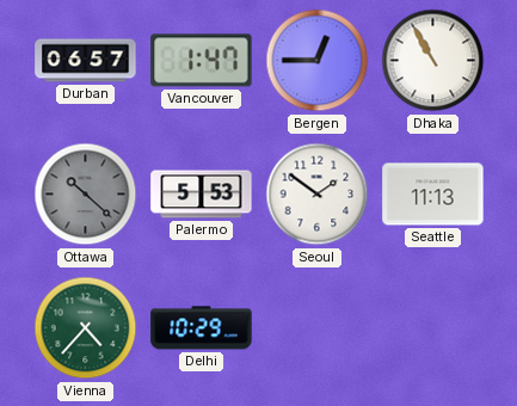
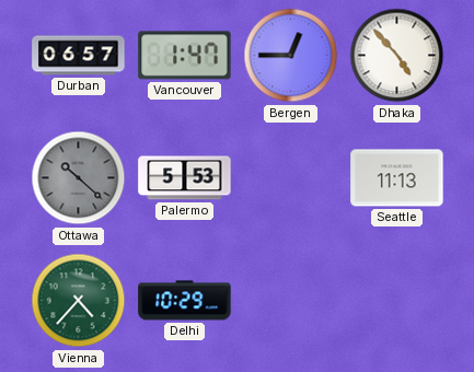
Dhaka: 10:55 -> 4:53
Seoul: 1:51 -> none
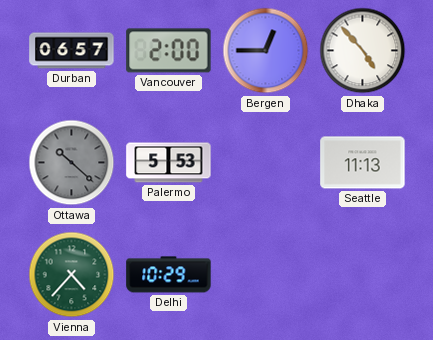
Vancouver: 1:47 -> 2:00
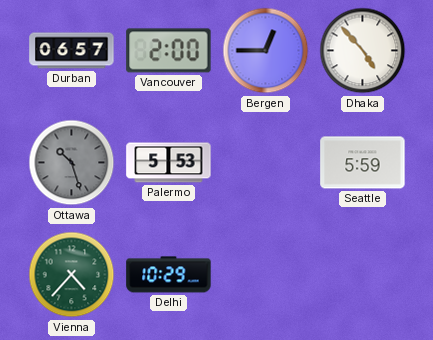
Ottawa: 10:22 -> 10:27
Seattle: 11:13 -> 5:59
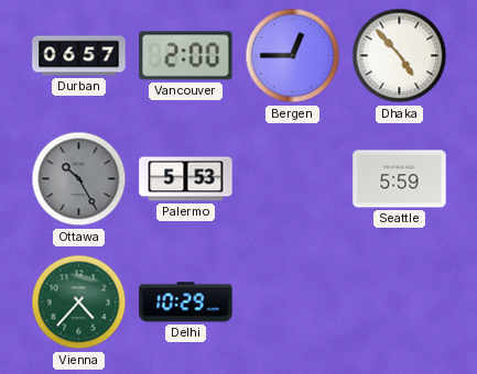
Ottawa: 10:27 -> 10:25
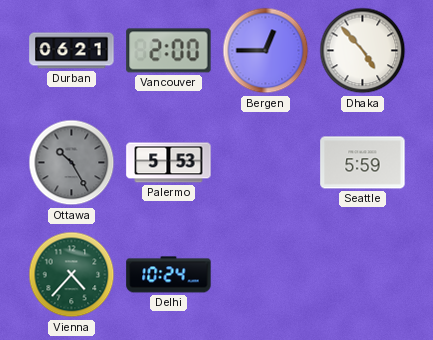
Durban: 06:57 -> 06:21
Delhi: 10:29 -> 10:24
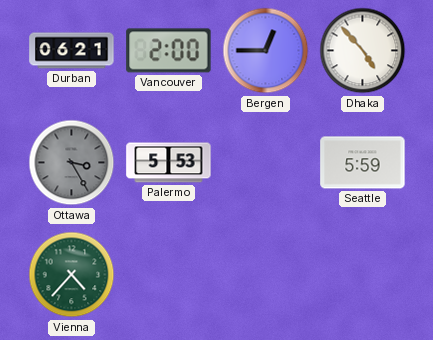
Ottawa: 10:25 -> 3:25
Delhi: 10:24 -> none
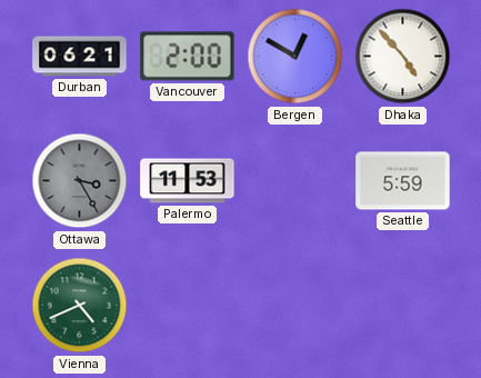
Bergen: 12:45 -> 12:50
Palermo: 5:53 -> 11:53
Vienna: 4:37 -> 4:41
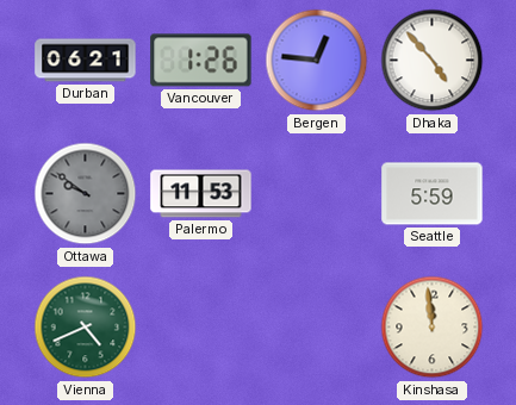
Vancouver: 2:00 -> 1:26
Bergen: 12:50 -> 12:46
Ottawa: 3:25 -> 9:51
Kinshasa: none -> 11:59
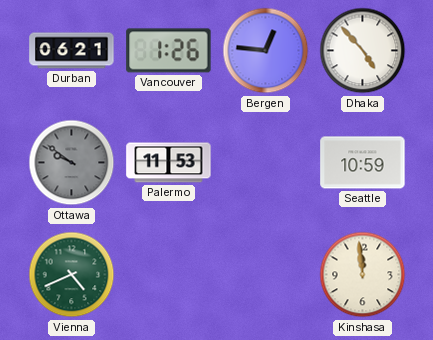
Seattle: 5:59 -> 10:59
